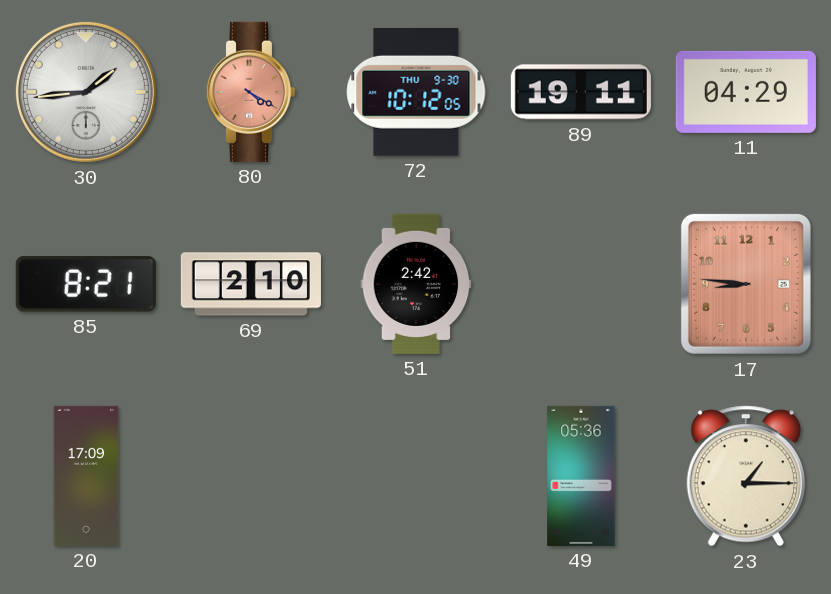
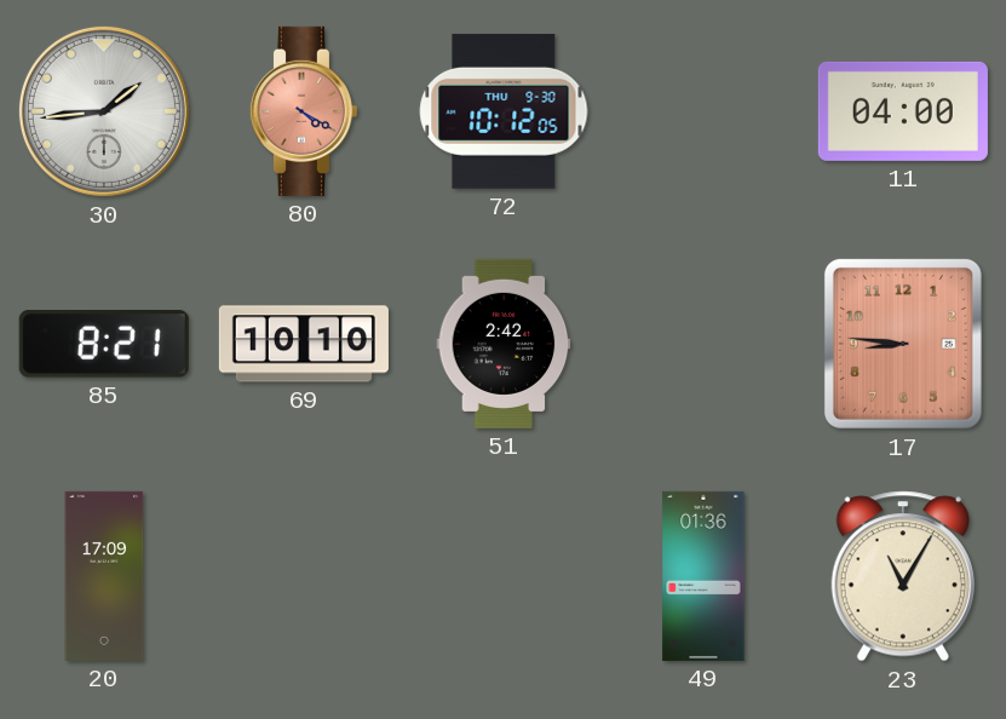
89: 19:11 -> none
11: 04:29 -> 04:00
69: 2:10 -> 10:10
49: 05:36 -> 01:36
23: 1:15 -> 11:05
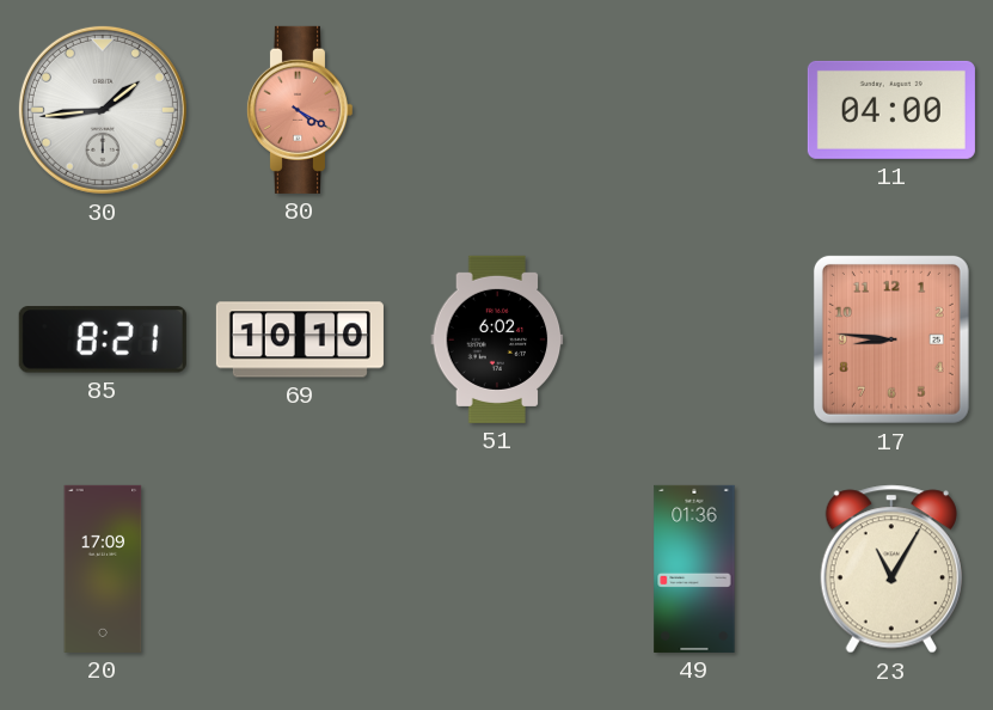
72: 10:12 -> none
51: 2:42 -> 6:02
